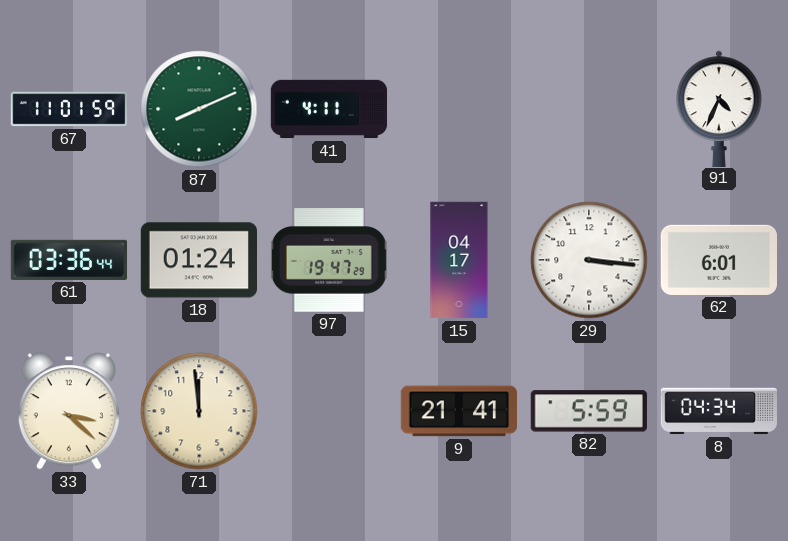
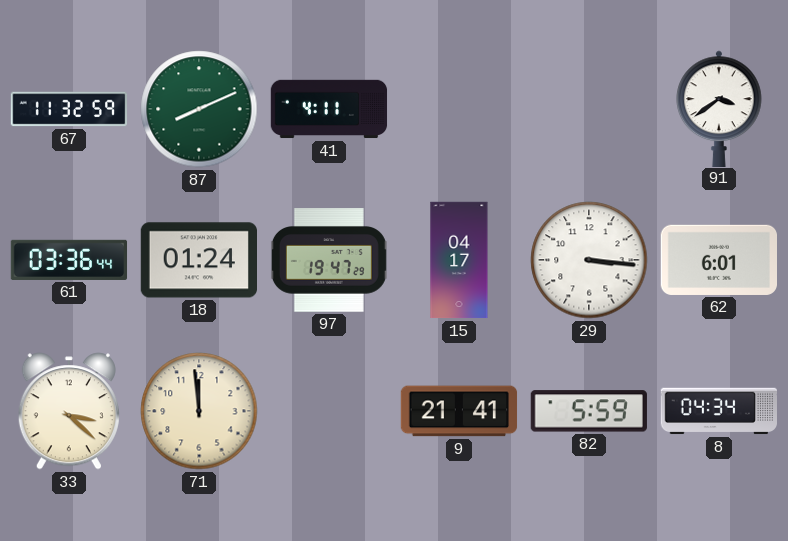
67: 11:01 -> 11:32
91: 4:34 -> 3:39
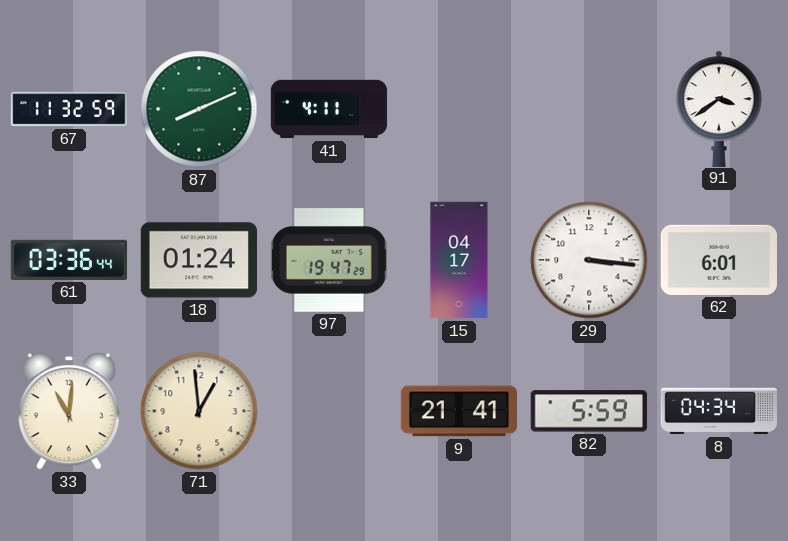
33: 3:22 -> 11:01
71: 11:59 -> 12:59
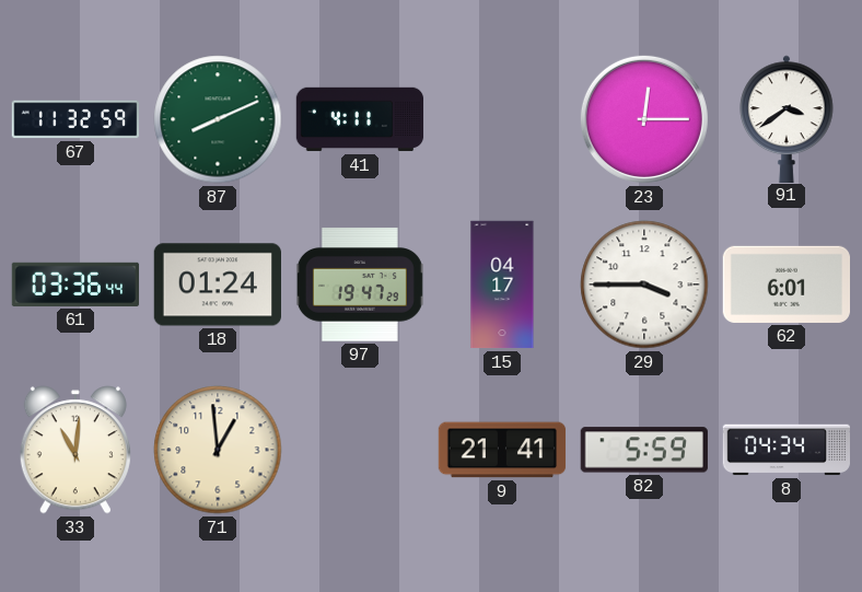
23: none -> 12:15
29: 3:16 -> 3:45
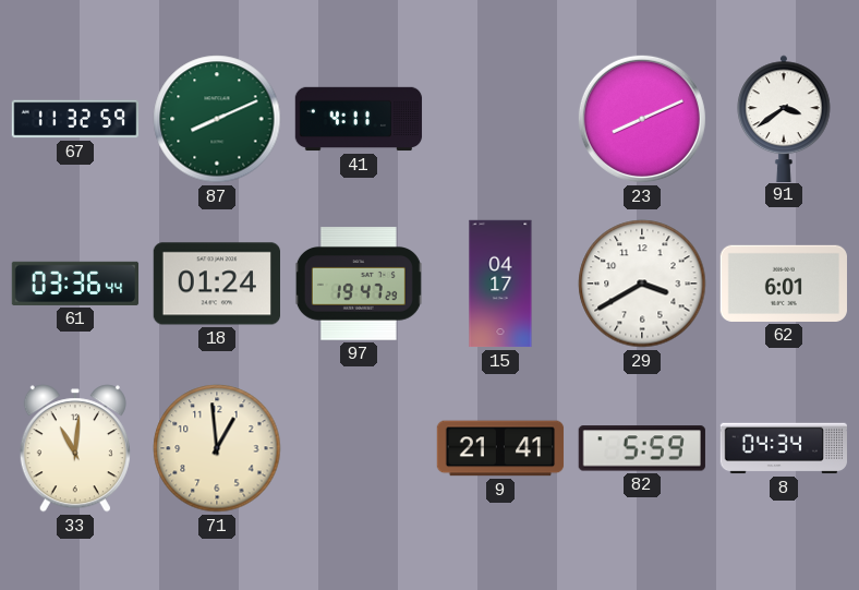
23: 12:15 -> 8:11
29: 3:45 -> 3:40
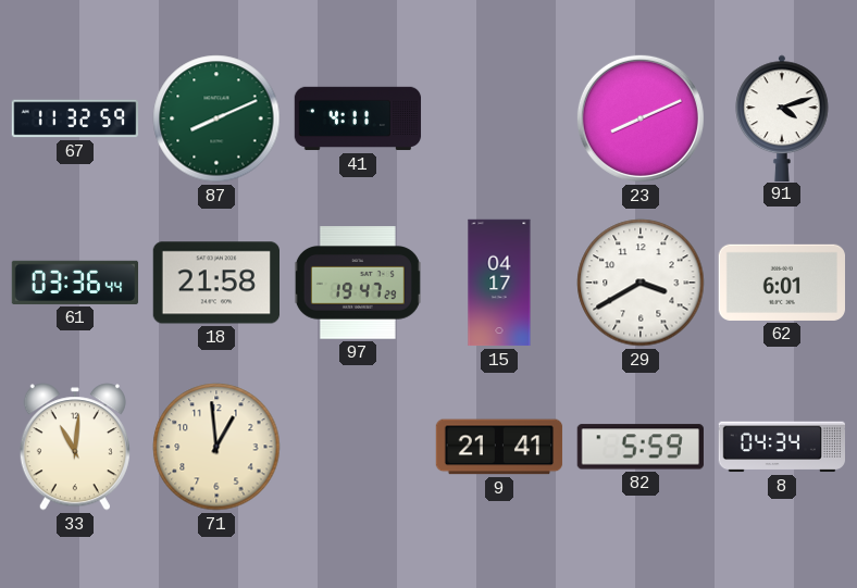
91: 3:39 -> 4:12
18: 01:24 -> 21:58
